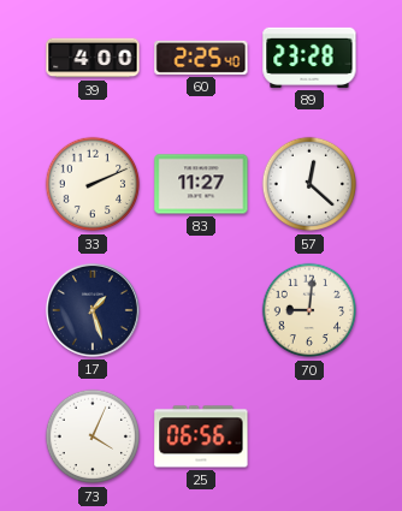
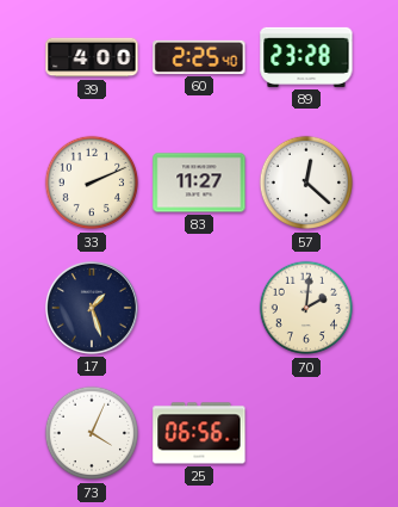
70: 9:01 -> 2:01
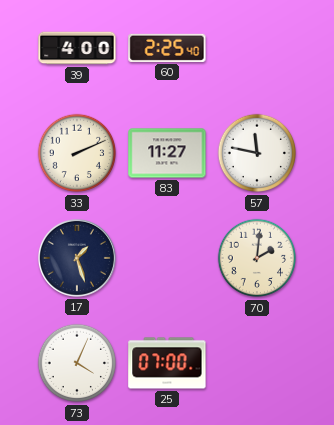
89: 23:28 -> none
57: 12:22 -> 11:47
25: 06:56 -> 07:00
